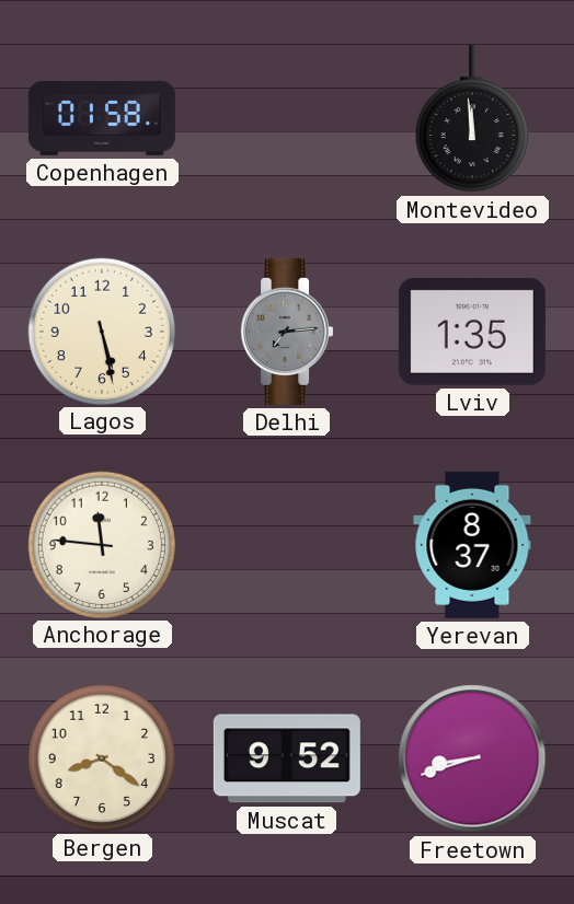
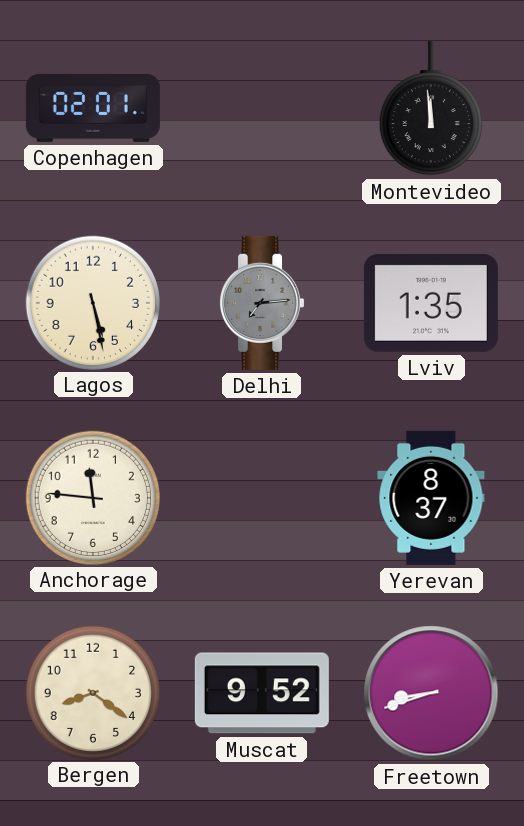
Copenhagen: 01:58 -> 02:01
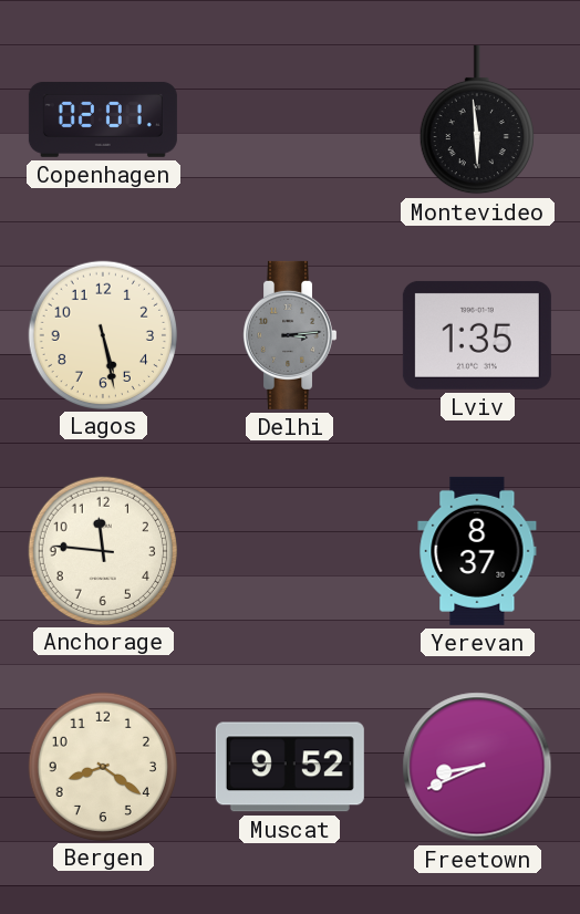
Montevideo: 11:59 -> 5:59
Delhi: 7:14 -> 3:14
Freetown: 8:42 -> 8:41
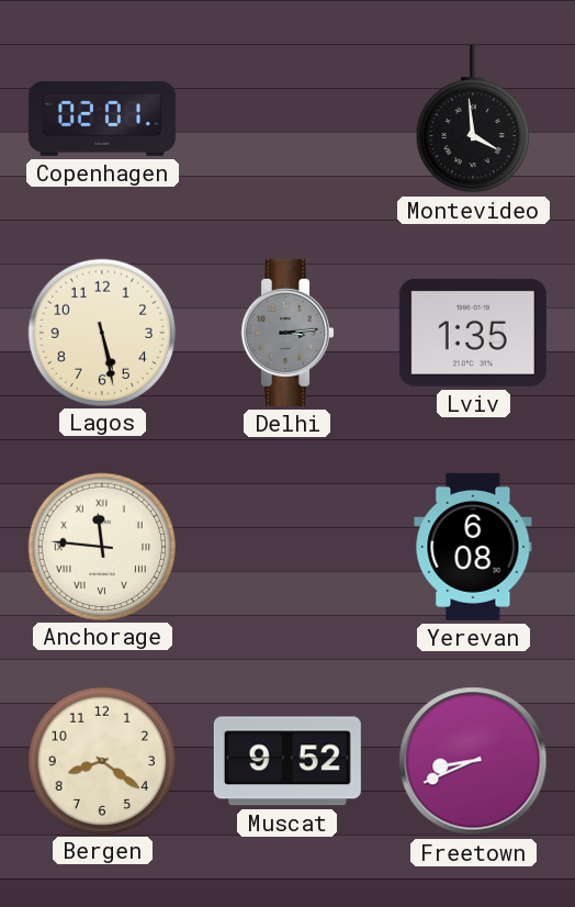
Montevideo: 5:59 -> 3:59
Anchorage numerals: Arabic -> Roman
Yerevan: 8:37 -> 6:08
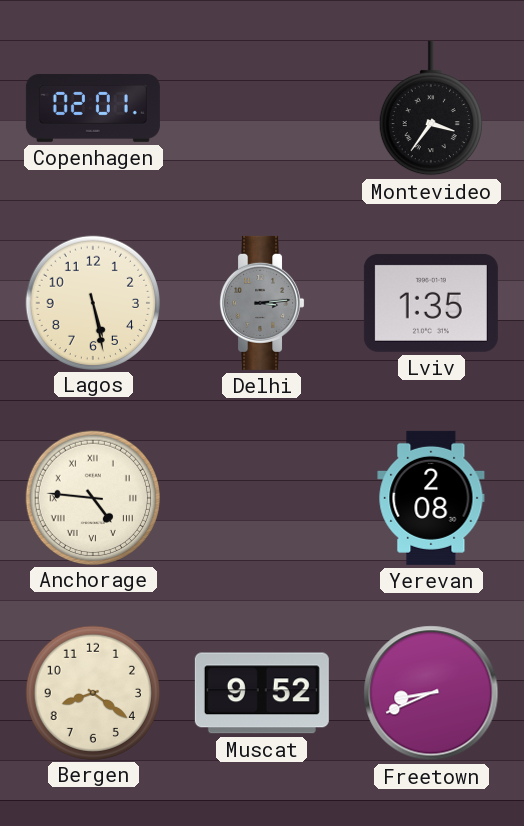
Montevideo: 3:59 -> 3:36
Anchorage: 11:46 -> 4:46
Yerevan: 6:08 -> 2:08
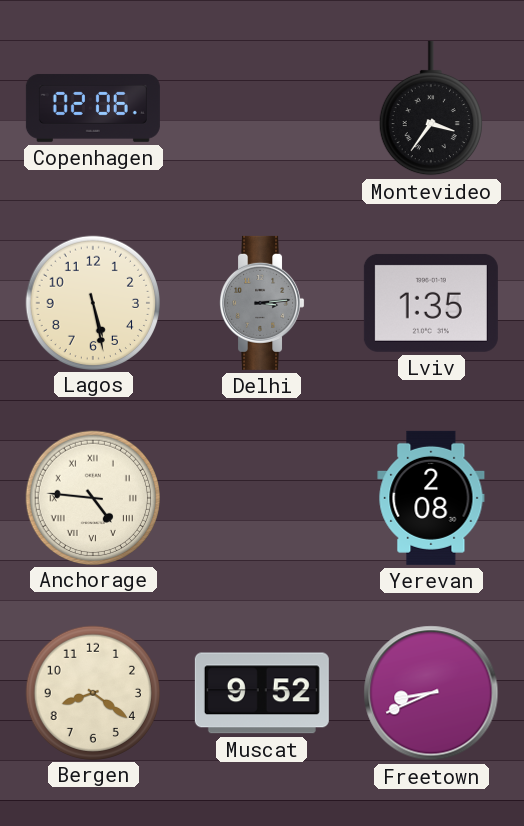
Copenhagen: 02:01 -> 02:06
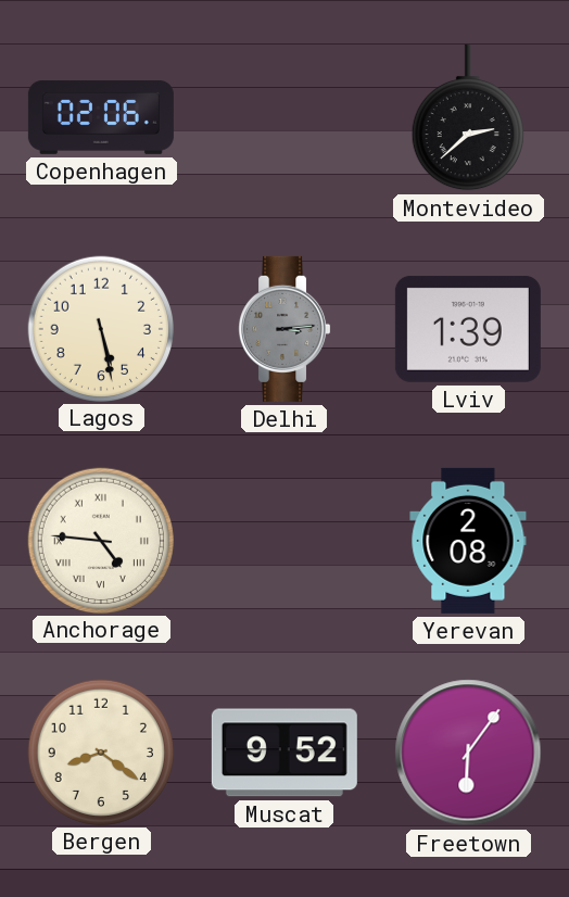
Montevideo: 3:36 -> 2:38
Lviv: 1:35 -> 1:39
Freetown: 8:41 -> 6:06
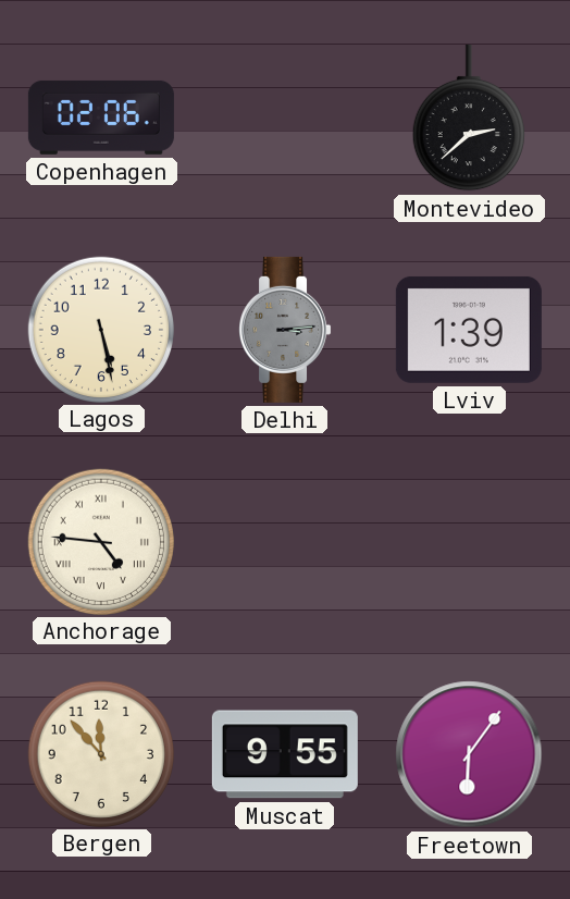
Yerevan: 2:08 -> none
Bergen: 8:21 -> 11:53
Muscat: 9:52 -> 9:55
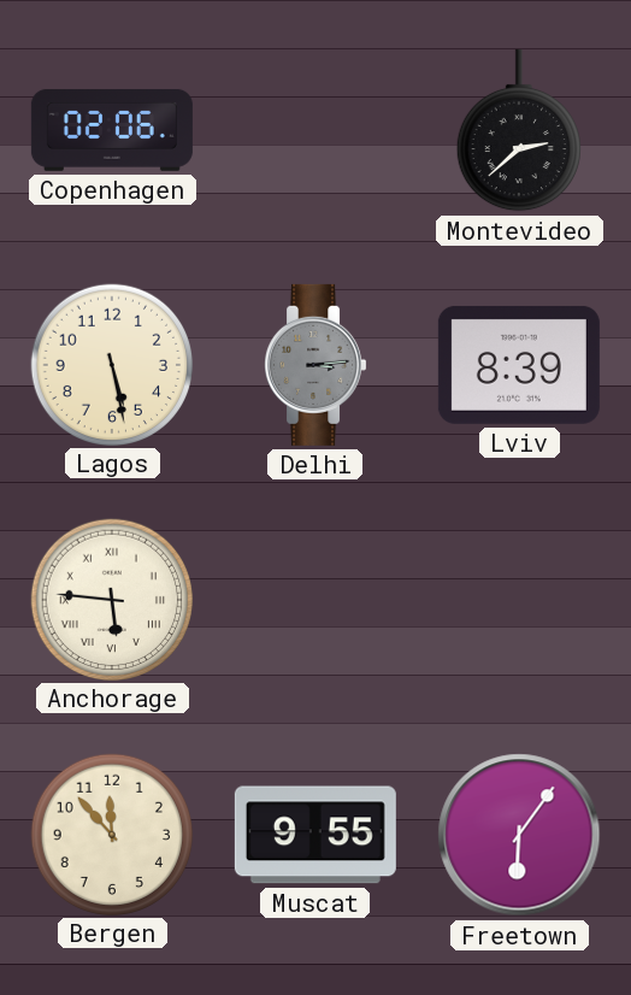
Lviv: 1:39 -> 8:39
Anchorage: 4:46 -> 5:46
